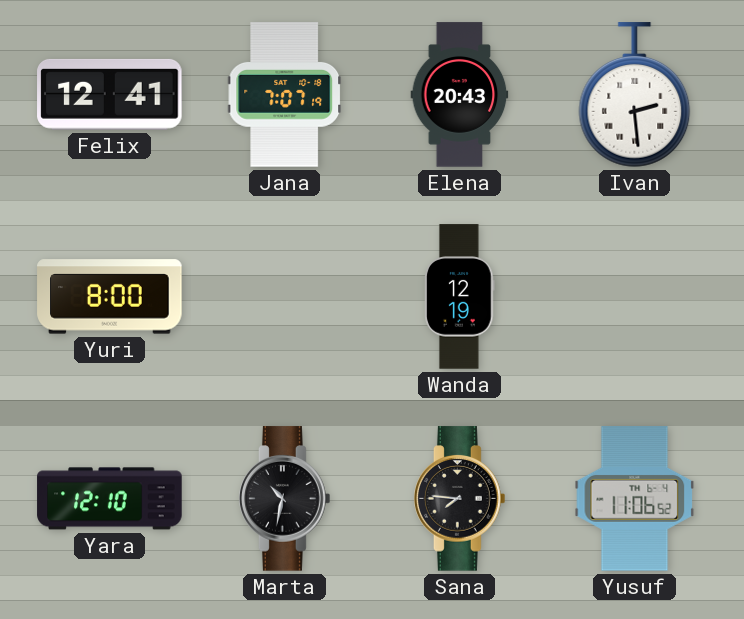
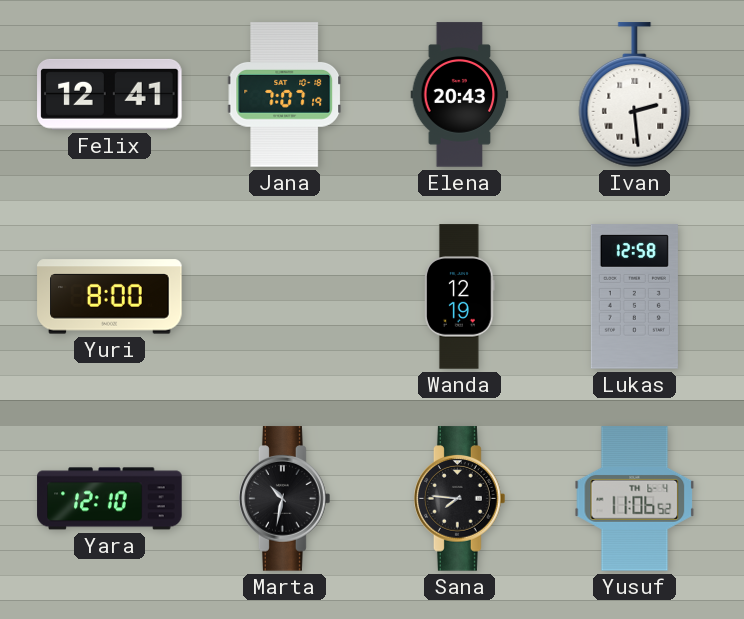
Lukas: none -> 12:58
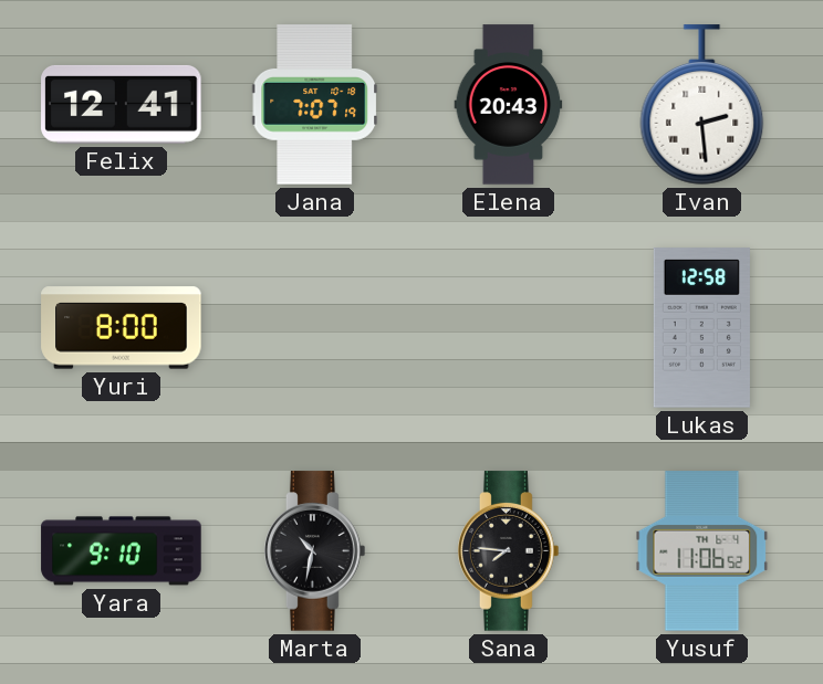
Wanda: 12:19 -> none
Yara: 12:10 -> 9:10
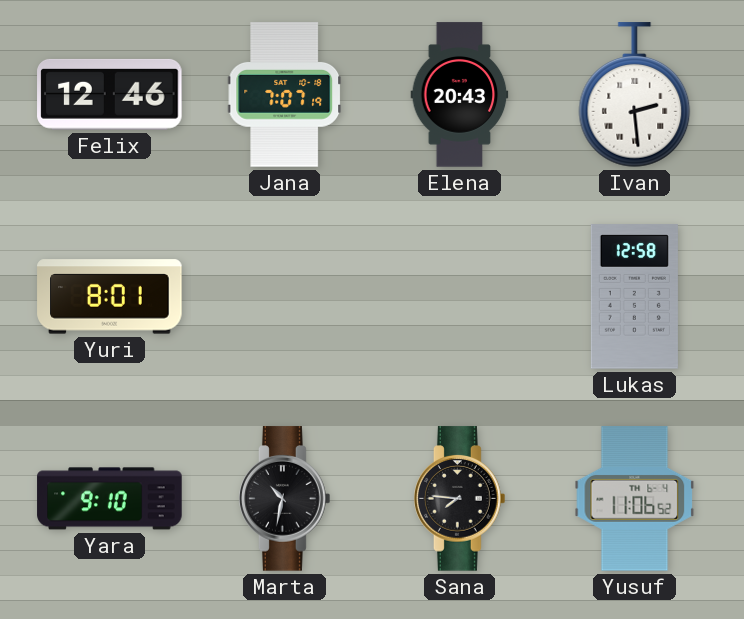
Felix: 12:41 -> 12:46
Yuri: 8:00 -> 8:01
